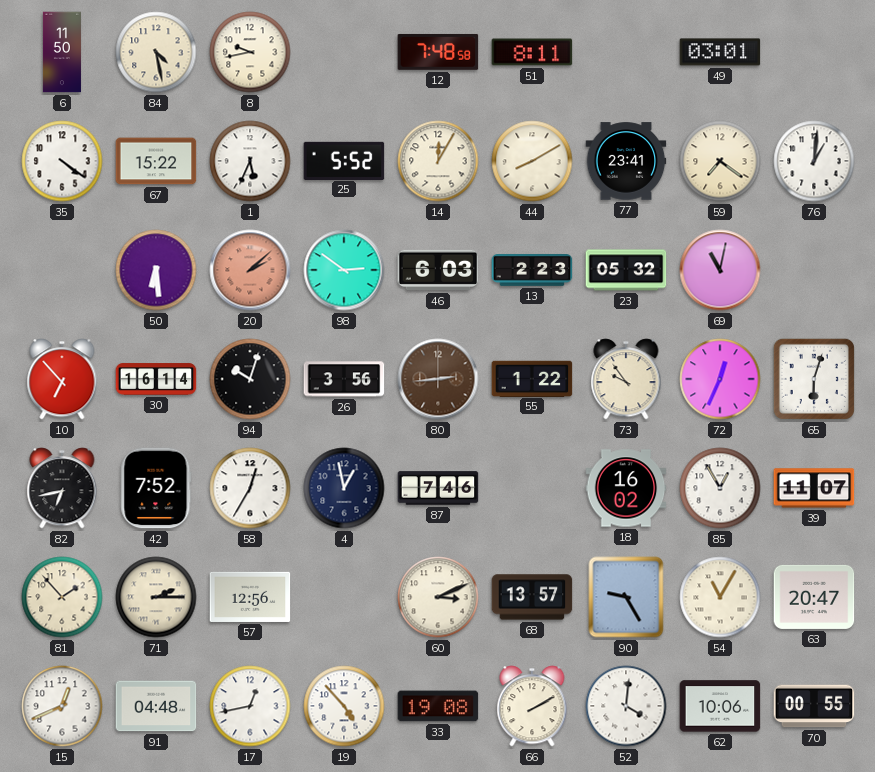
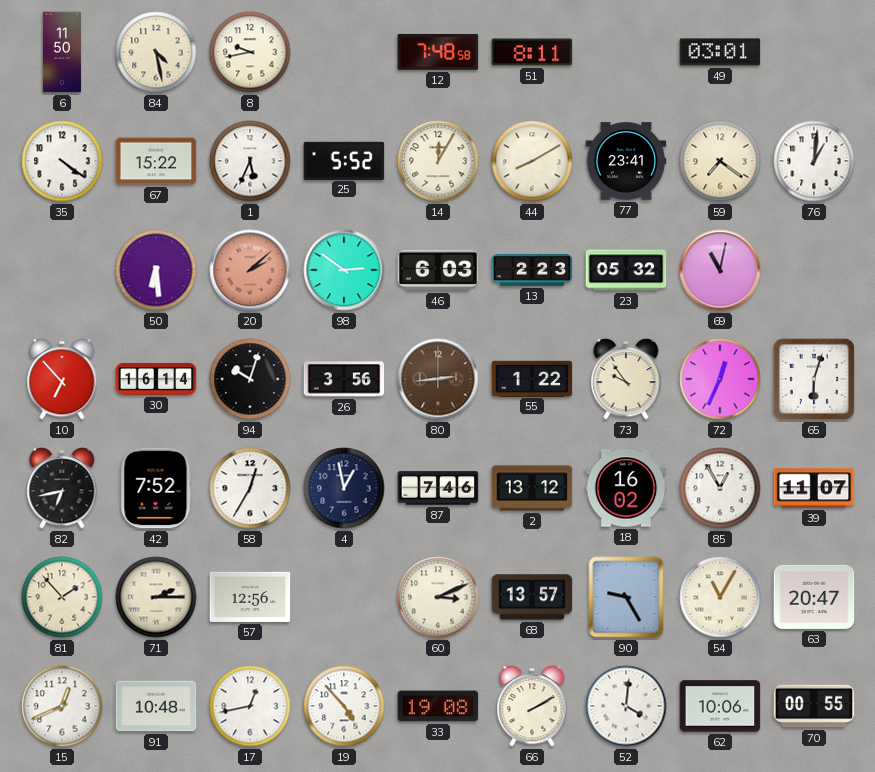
2: none -> 13:12
91: 04:48 -> 10:48
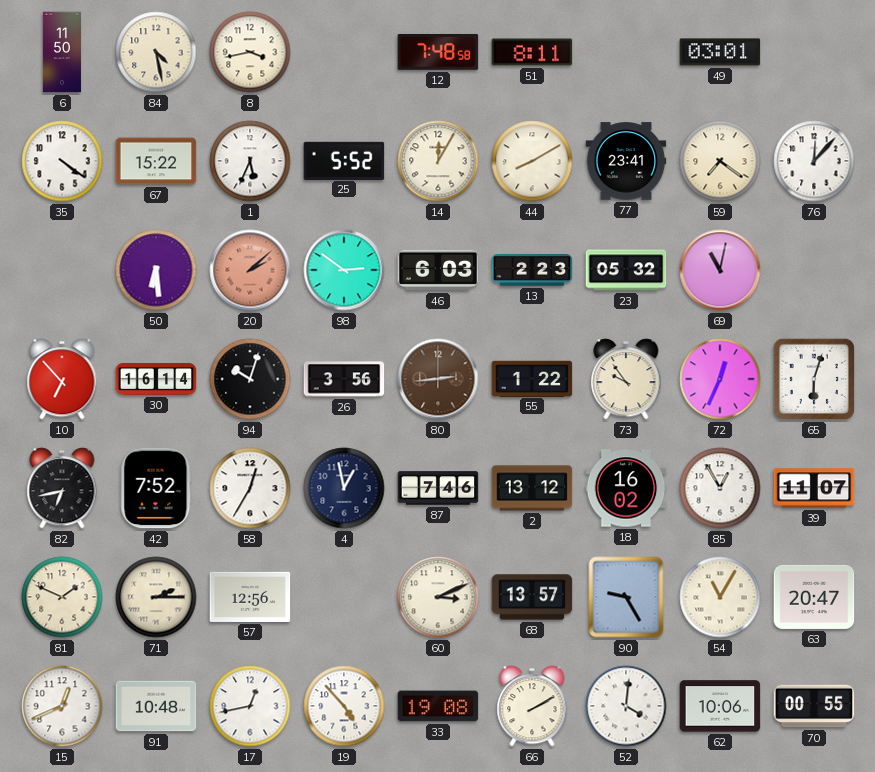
8: 9:43 -> 3:43
76: 1:01 -> 12:07
81: 1:53 -> 1:49
